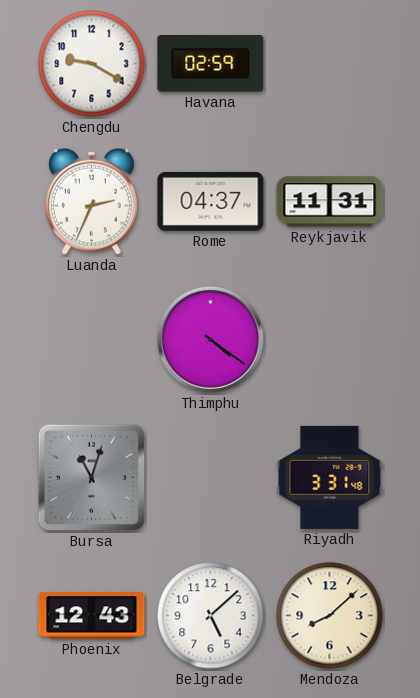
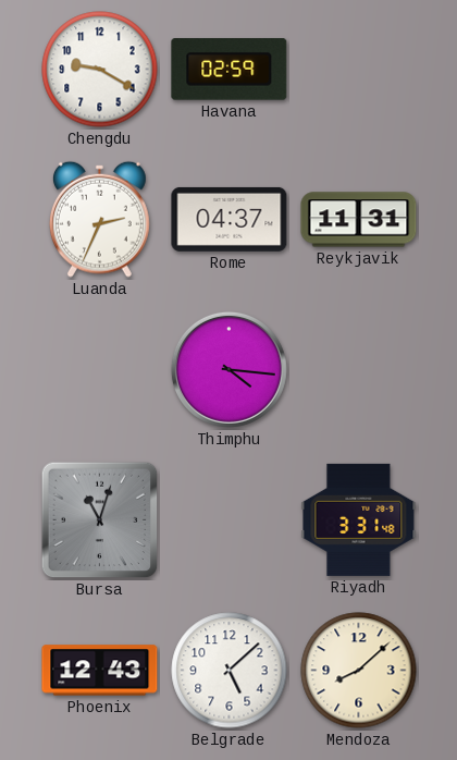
Thimphu: 4:21 -> 4:16
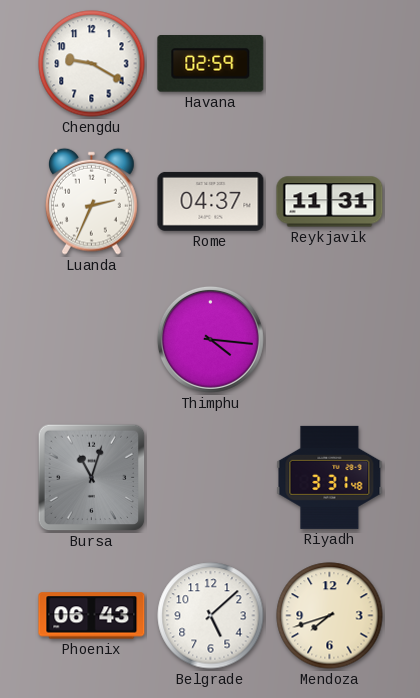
Phoenix: 12:43 -> 06:43
Mendoza: 8:08 -> 7:42
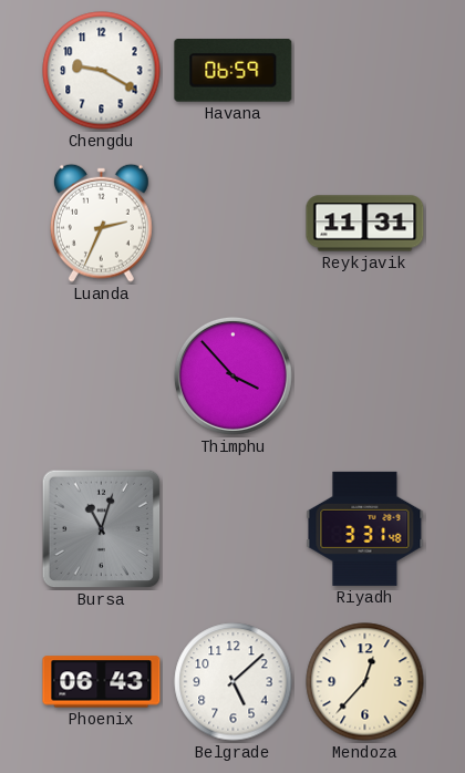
Havana: 02:59 -> 06:59
Rome: 04:37 -> none
Thimphu: 4:16 -> 3:53
Mendoza: 7:42 -> 12:37
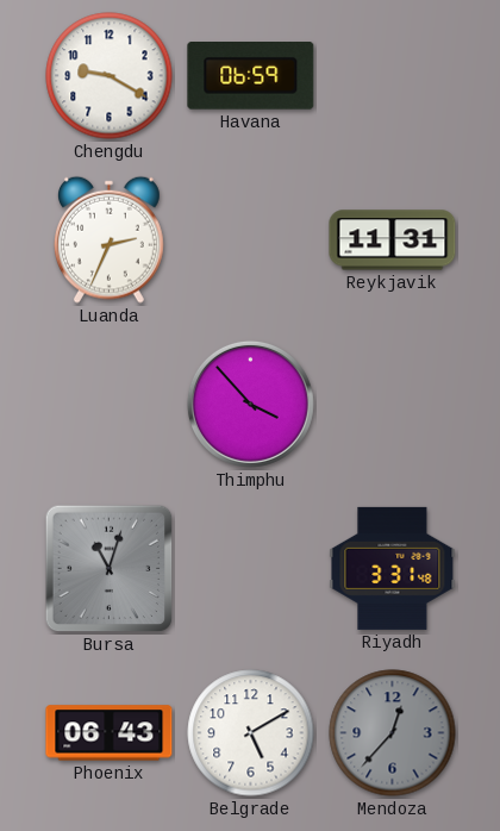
Belgrade: 5:08 -> 5:10
Mendoza dial: cream -> grey
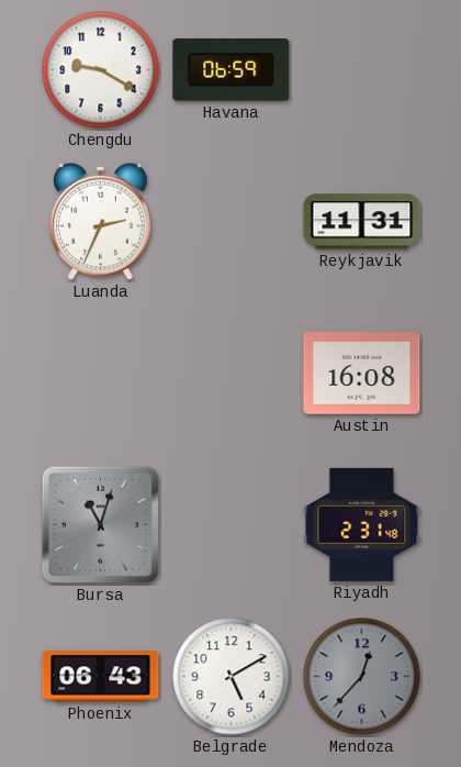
Thimphu: 3:53 -> none
Austin: none -> 16:08
Riyadh: 3:31 -> 2:31
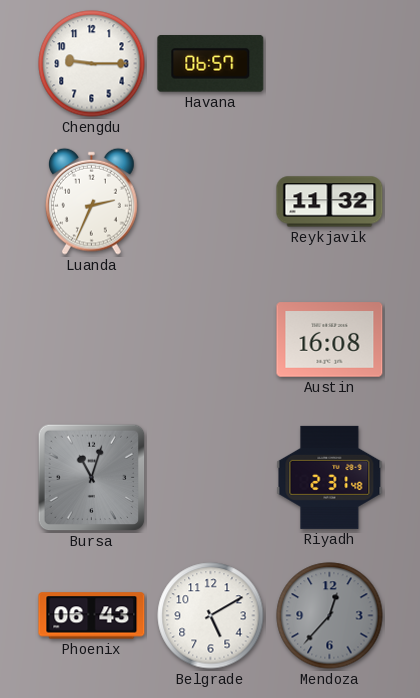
Chengdu: 9:20 -> 9:15
Havana: 06:59 -> 06:57
Reykjavik: 11:31 -> 11:32
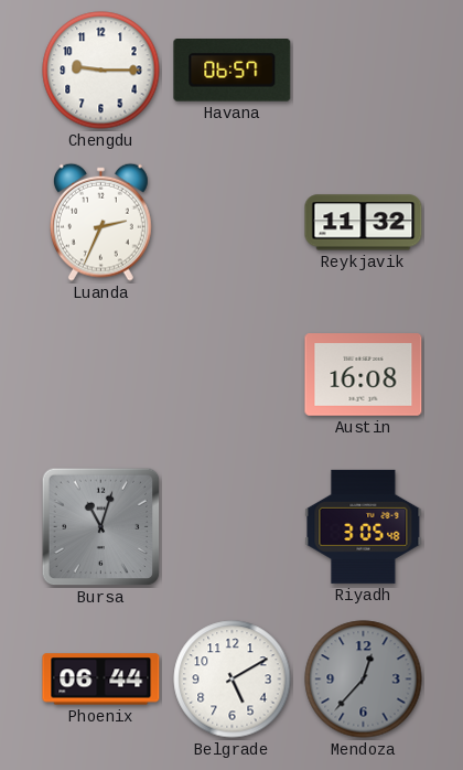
Riyadh: 2:31 -> 3:05
Phoenix: 06:43 -> 06:44
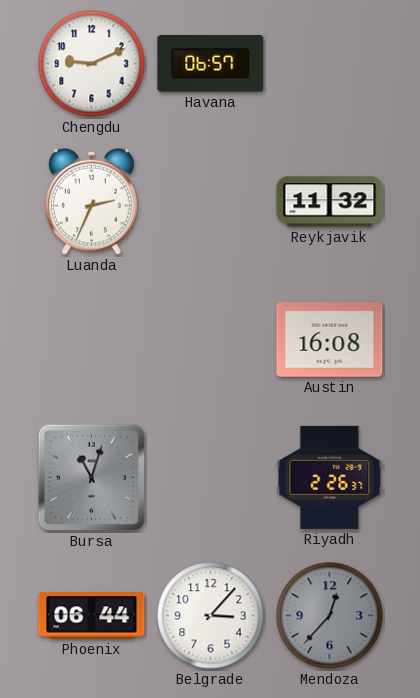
Chengdu: 9:15 -> 9:11
Riyadh: 3:05 -> 2:26
Belgrade: 5:10 -> 3:07
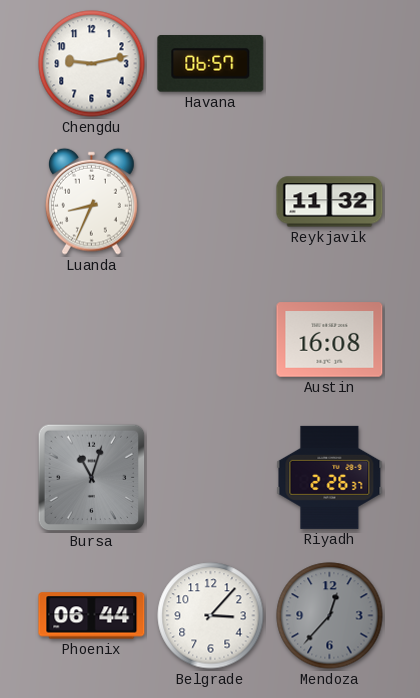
Chengdu: 9:11 -> 9:13
Luanda: 2:34 -> 8:34
